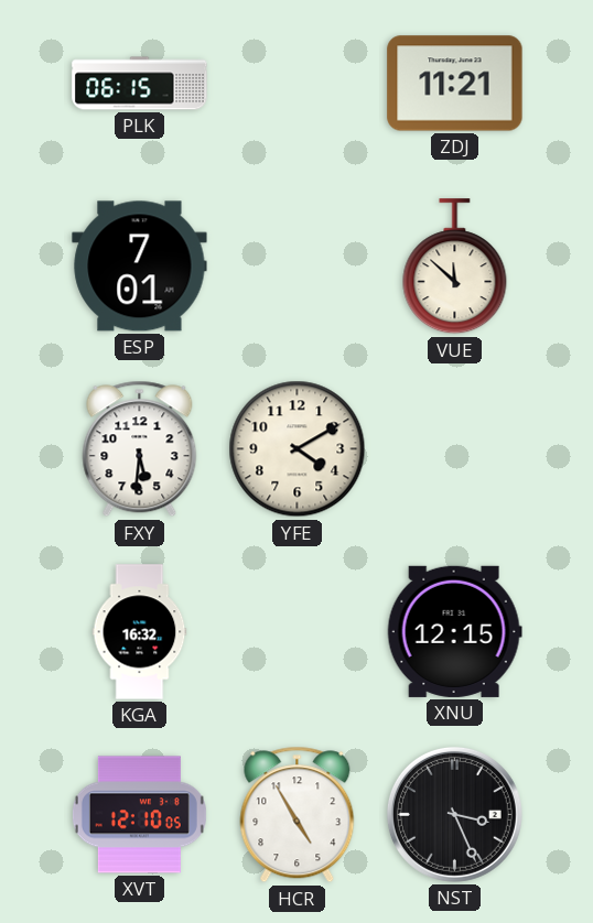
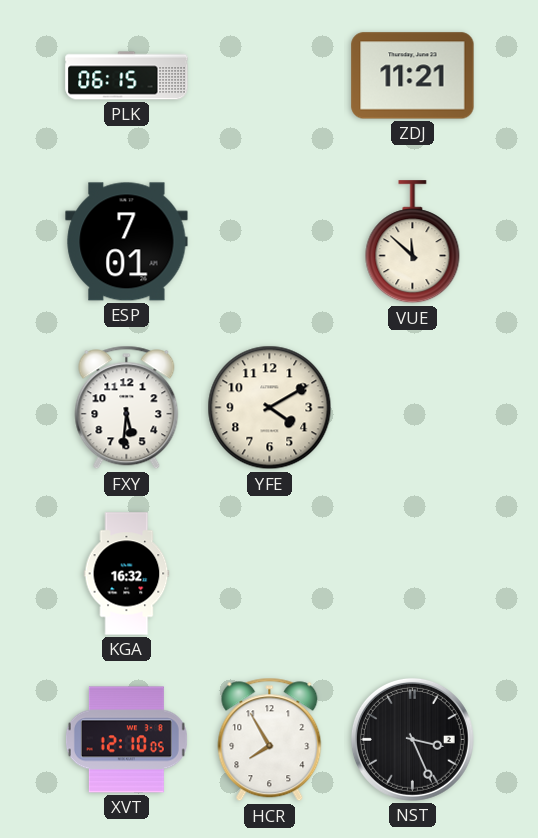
XNU: 12:15 -> none
HCR: 4:55 -> 7:55
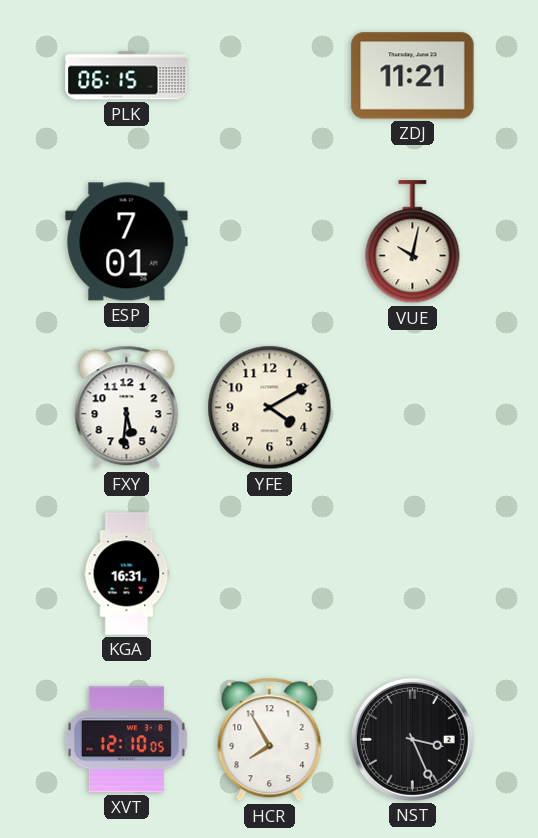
VUE: 11:52 -> 10:02
KGA: 16:32 -> 16:31
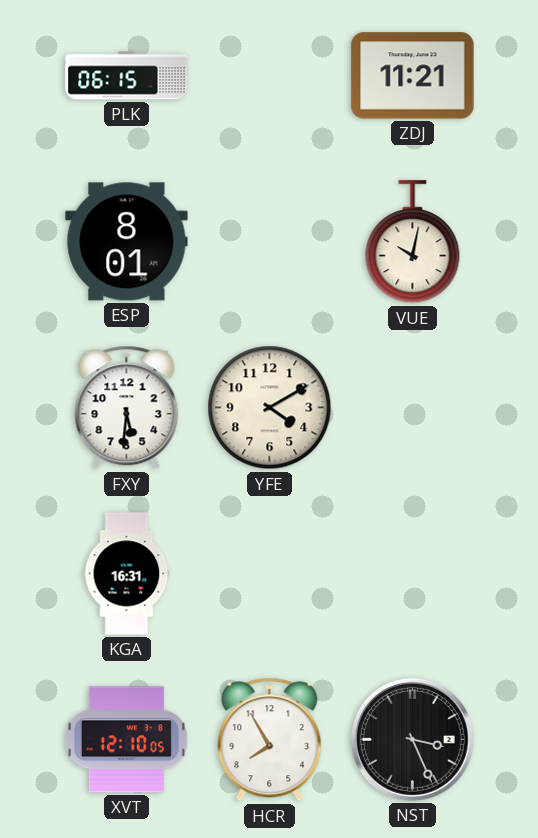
ESP: 7:01 -> 8:01
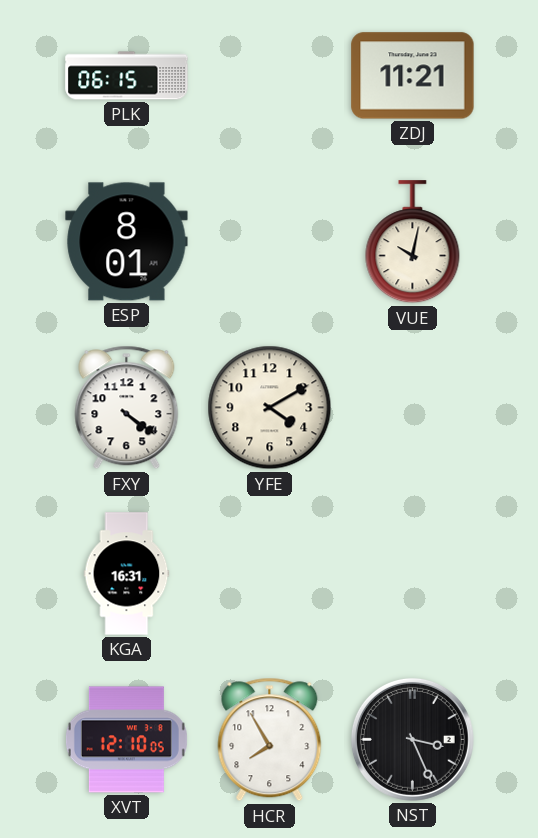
FXY: 5:31 -> 4:21
